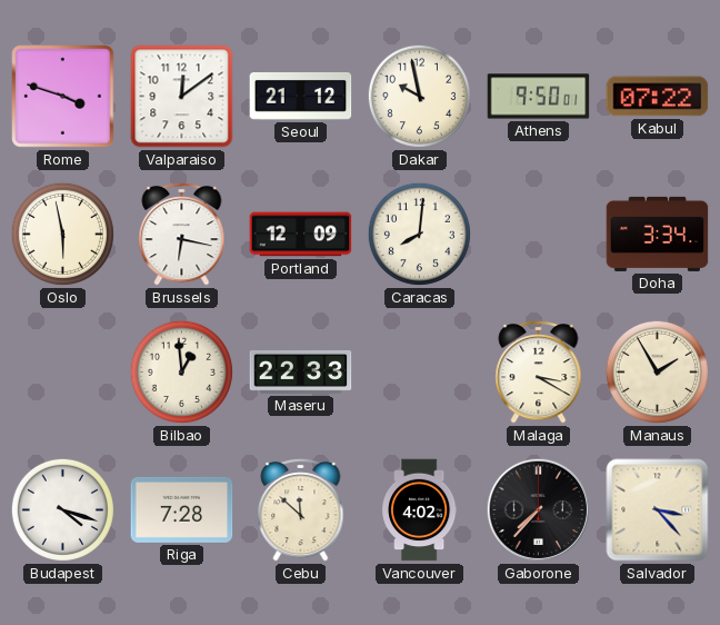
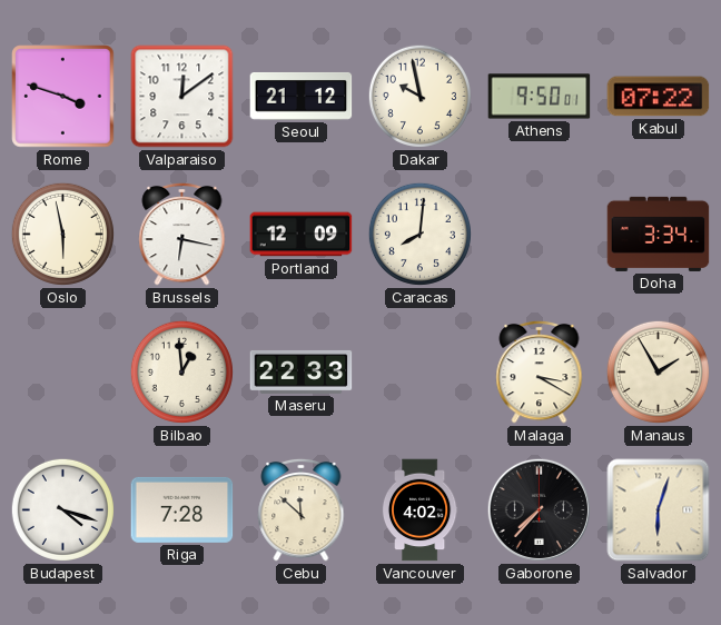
Salvador: 3:23 -> 6:03
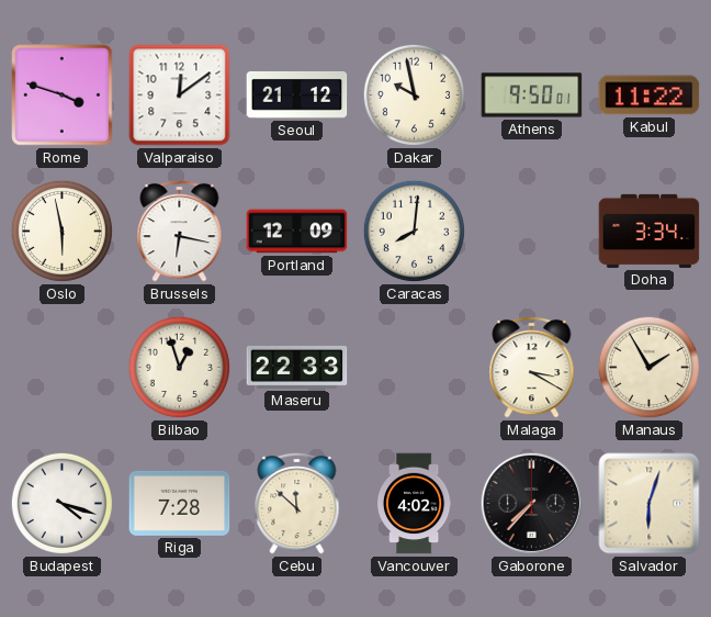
Kabul: 07:22 -> 11:22
Bilbao: 12:59 -> 12:57
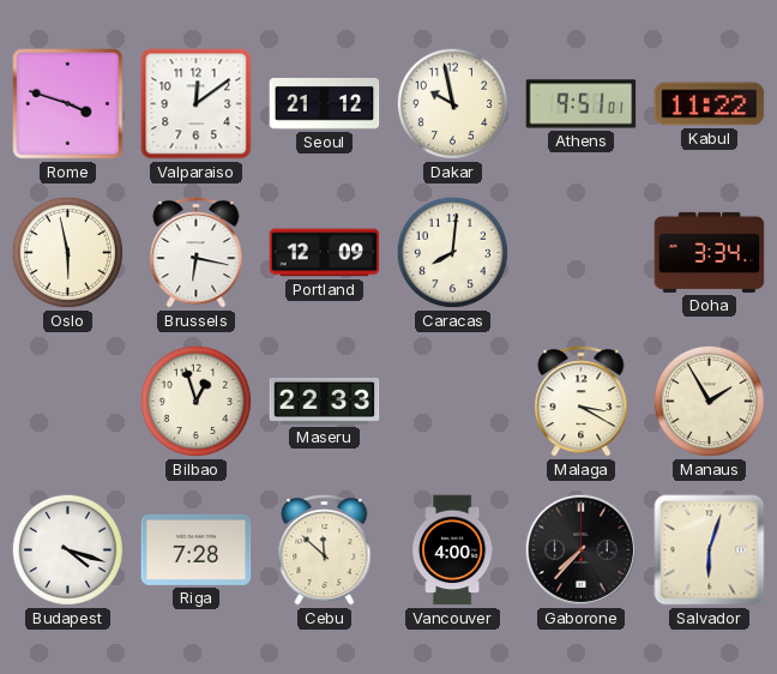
Athens: 9:50 -> 9:51
Vancouver: 4:02 -> 4:00
